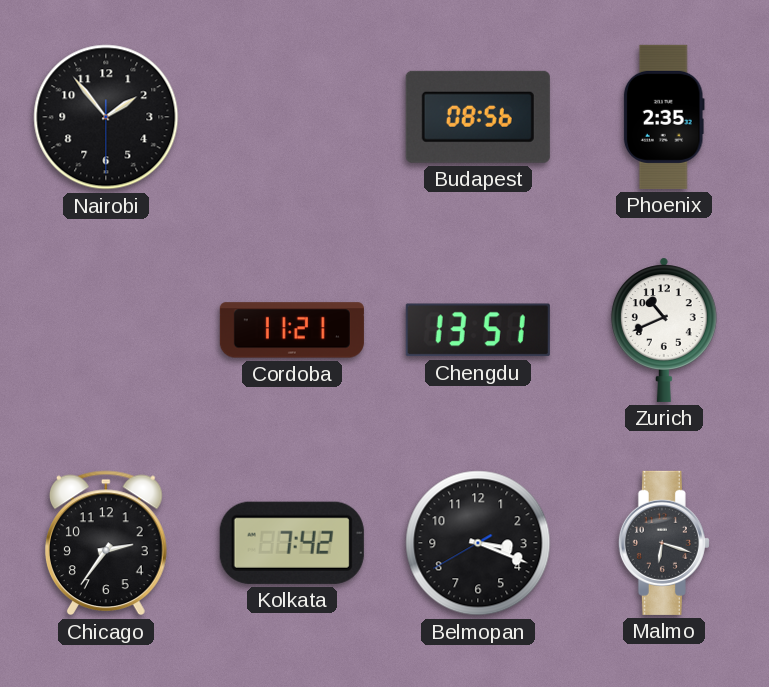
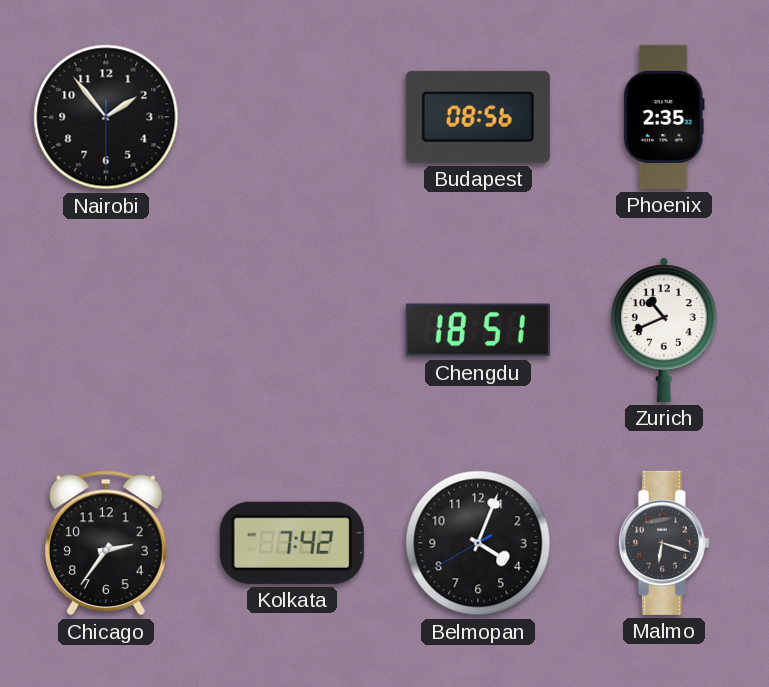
Cordoba: 11:21 -> none
Chengdu: 13:51 -> 18:51
Belmopan: 3:18 -> 4:03
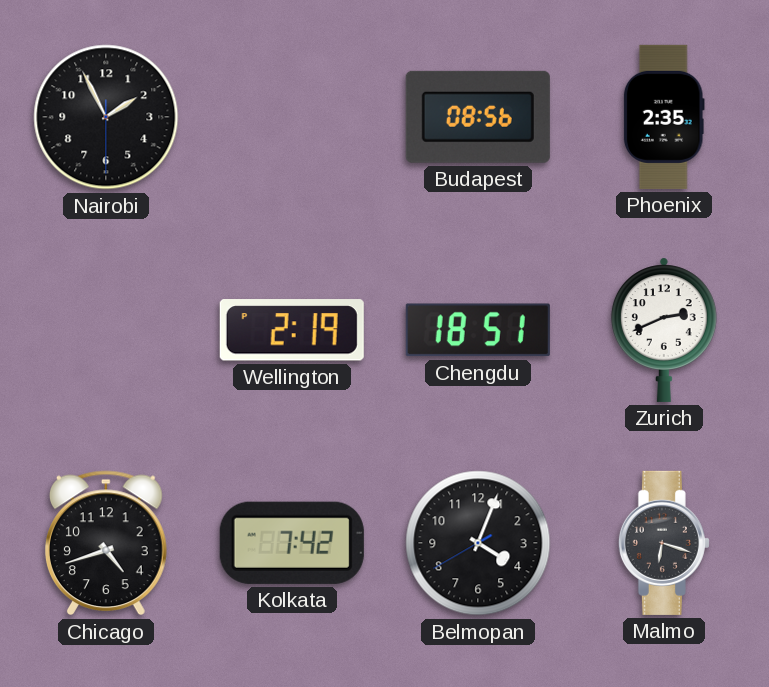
Nairobi: 1:53 -> 1:55
Wellington: none -> 2:19
Zurich: 10:41 -> 2:41
Chicago: 2:36 -> 4:42
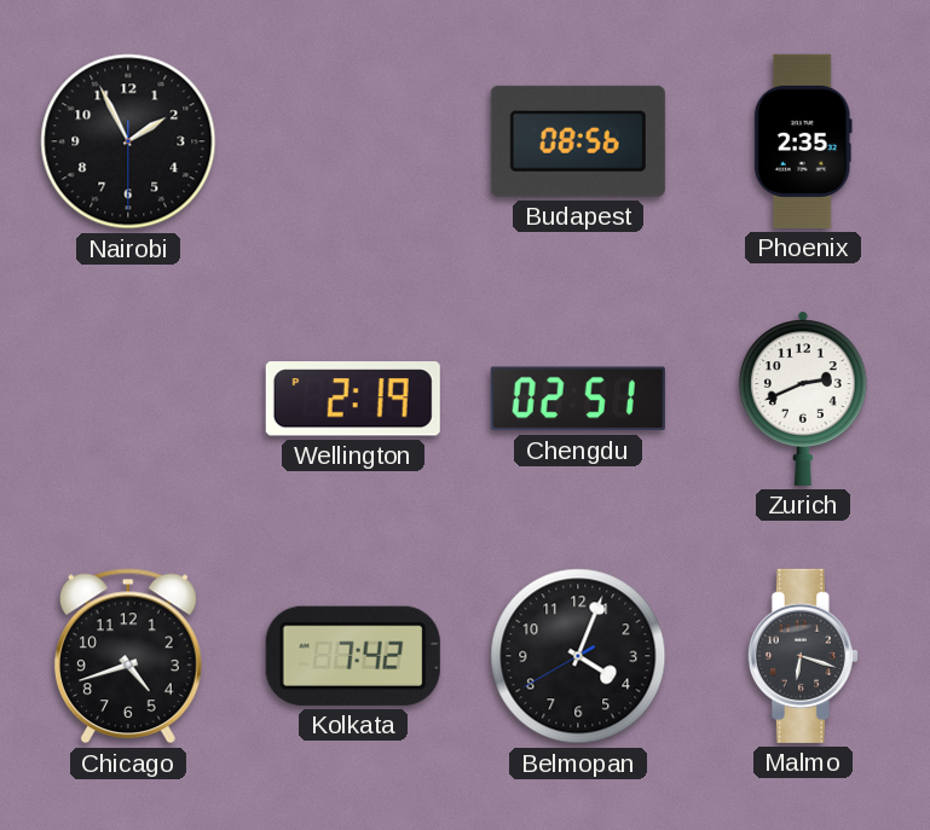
Chengdu: 18:51 -> 02:51
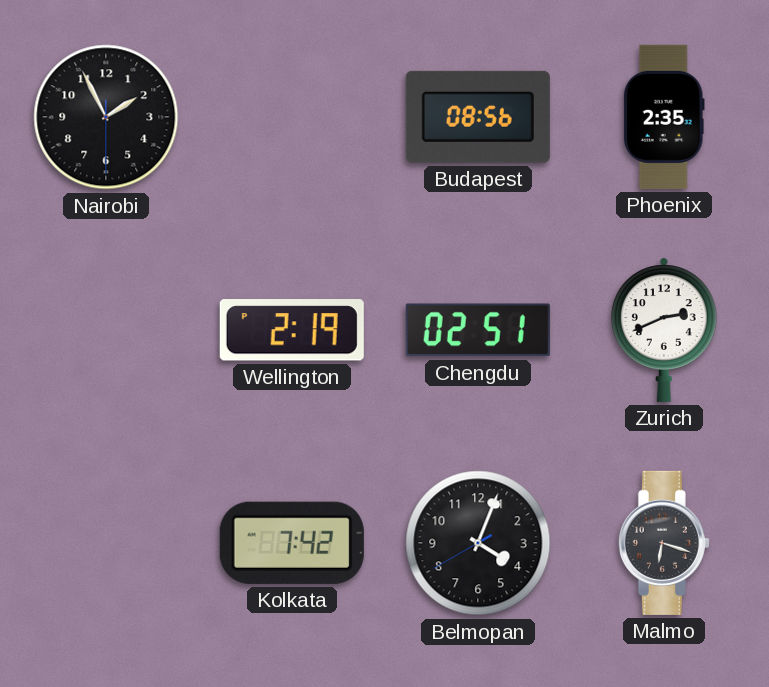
Chicago: 4:42 -> none
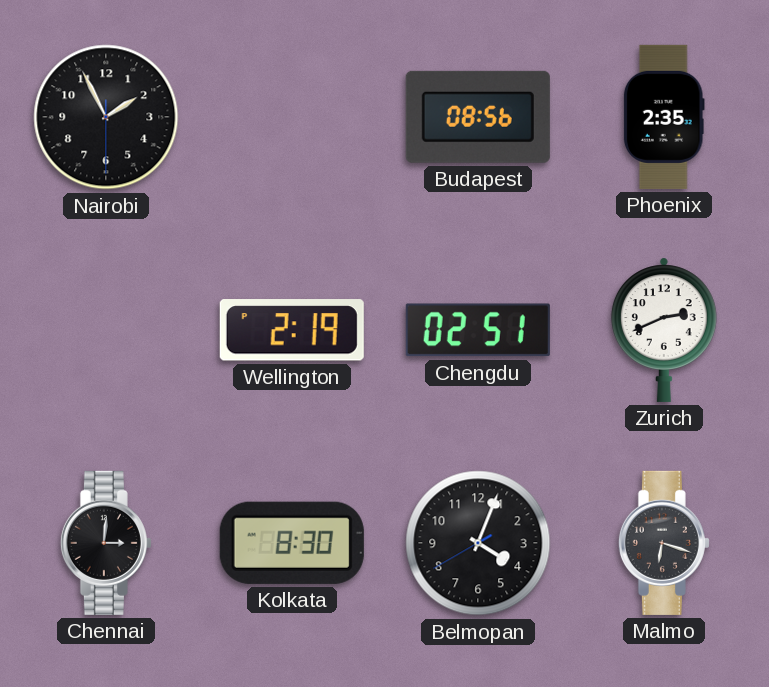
Chennai: none -> 3:01
Kolkata: 7:42 -> 8:30
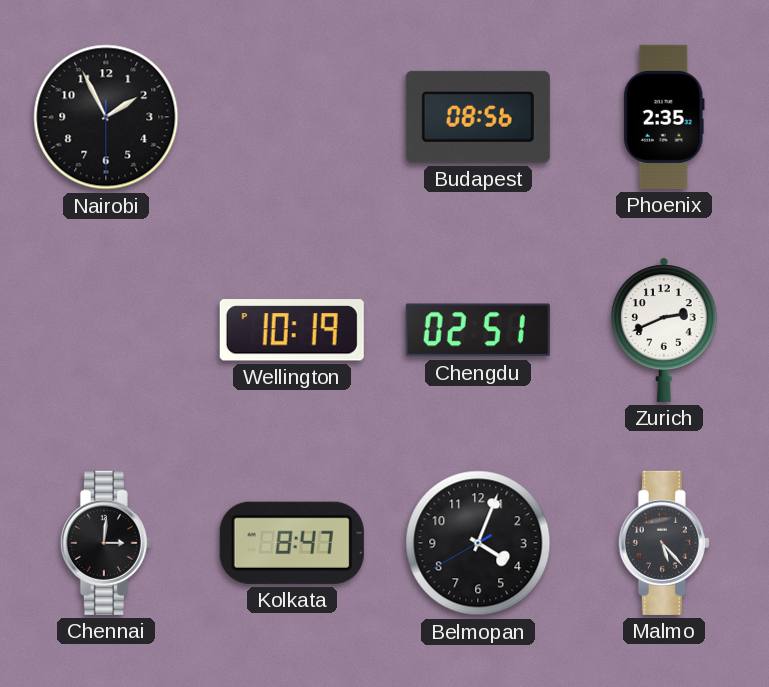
Wellington: 2:19 -> 10:19
Kolkata: 8:30 -> 8:47
Malmo: 6:18 -> 5:23
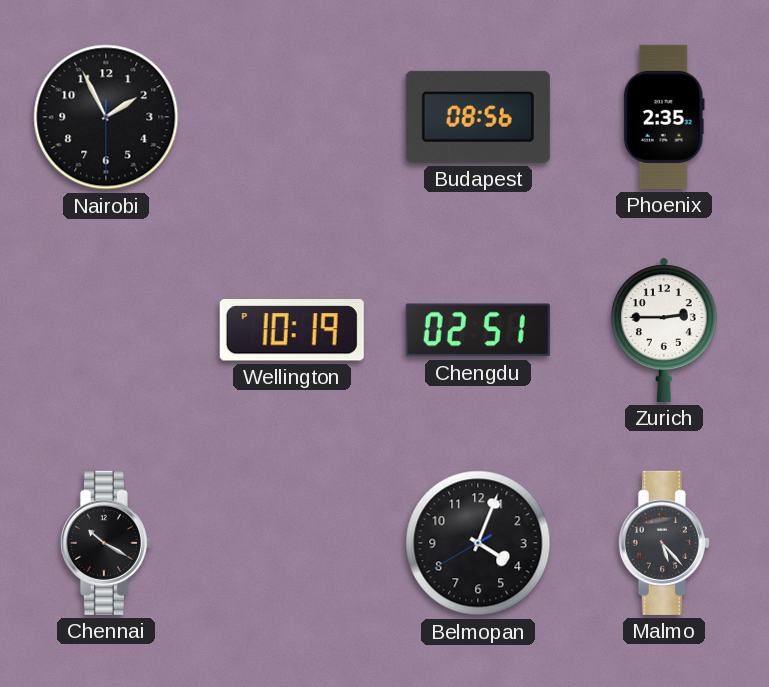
Zurich: 2:41 -> 2:45
Chennai: 3:01 -> 10:20
Kolkata: 8:47 -> none
